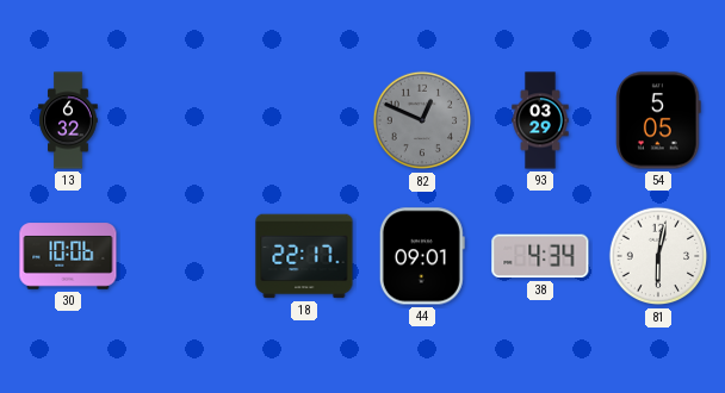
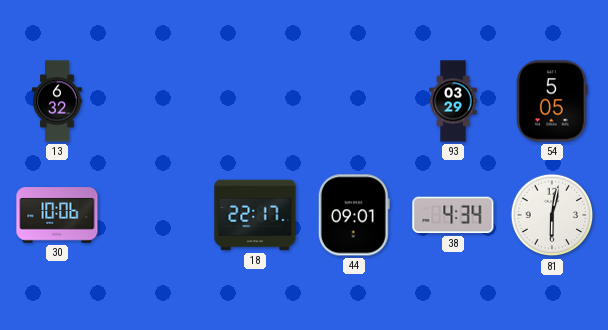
82: 12:49 -> none
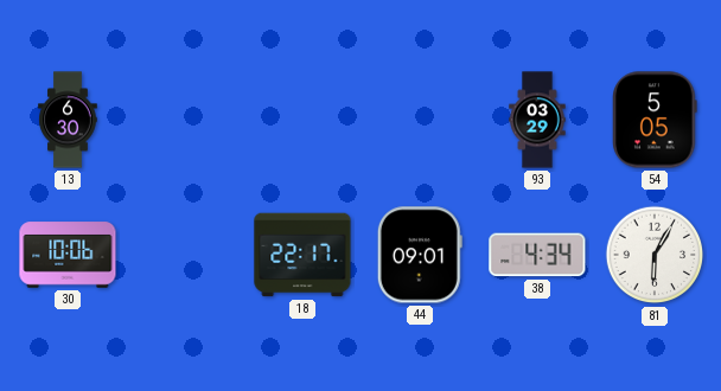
13: 6:32 -> 6:30
81: 6:02 -> 6:05
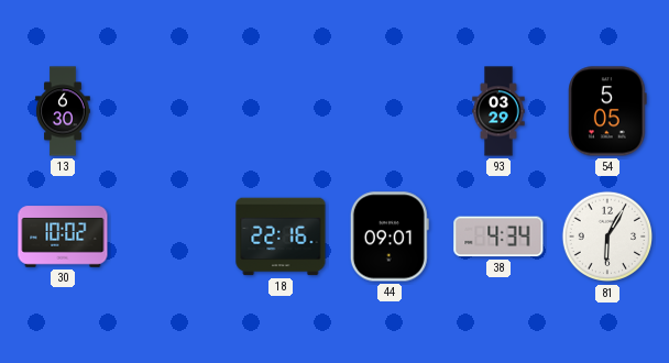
30: 10:06 -> 10:02
18: 22:17 -> 22:16
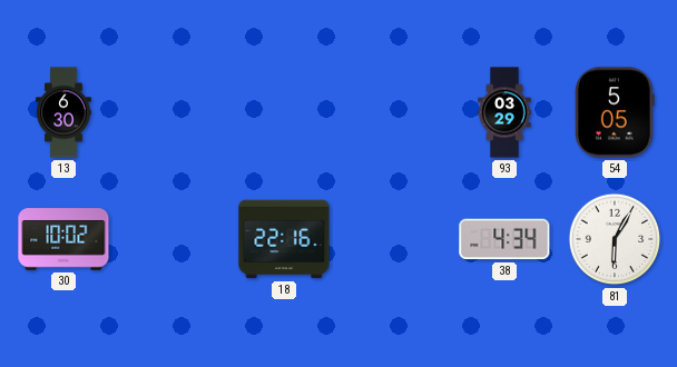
44: 09:01 -> none
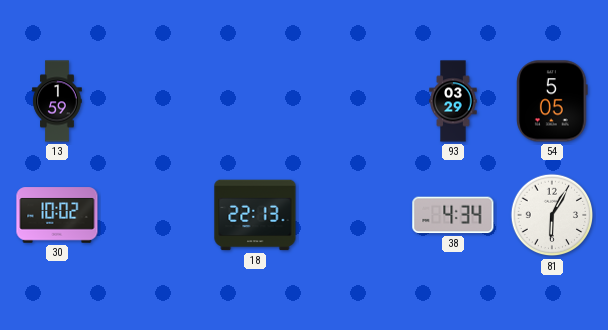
13: 6:30 -> 1:59
18: 22:16 -> 22:13
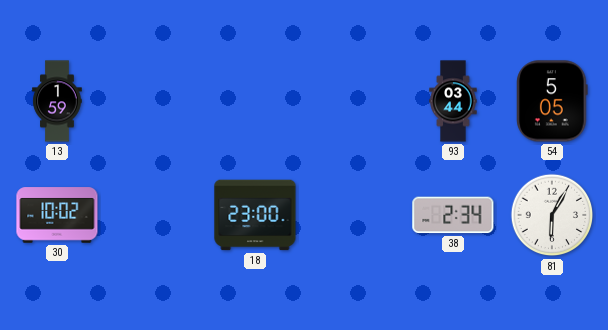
93: 03:29 -> 03:44
18: 22:13 -> 23:00
38: 4:34 -> 2:34
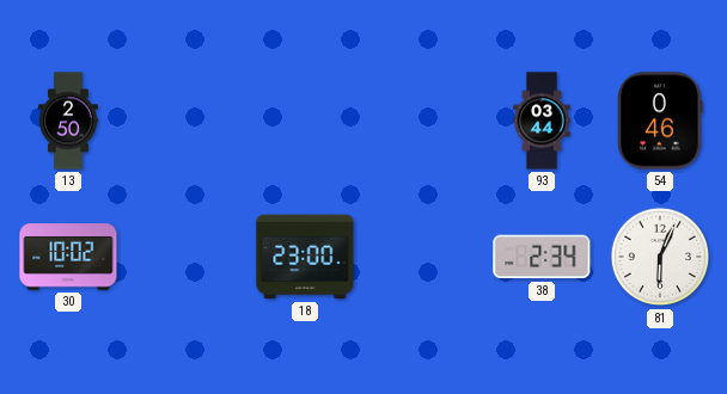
13: 1:59 -> 2:50
54: 5:05 -> 0:46
81: 6:05 -> 6:04
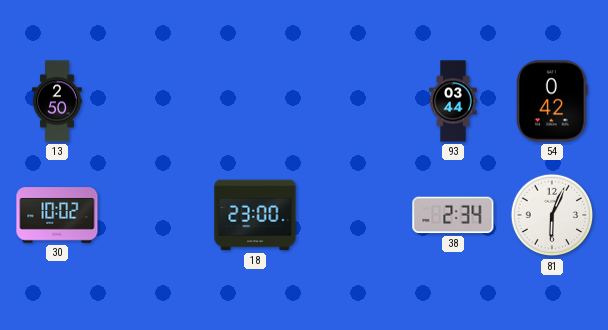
54: 0:46 -> 0:42
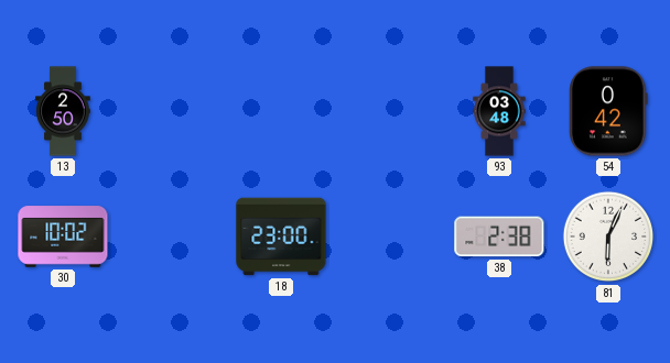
93: 03:44 -> 03:48
38: 2:34 -> 2:38
